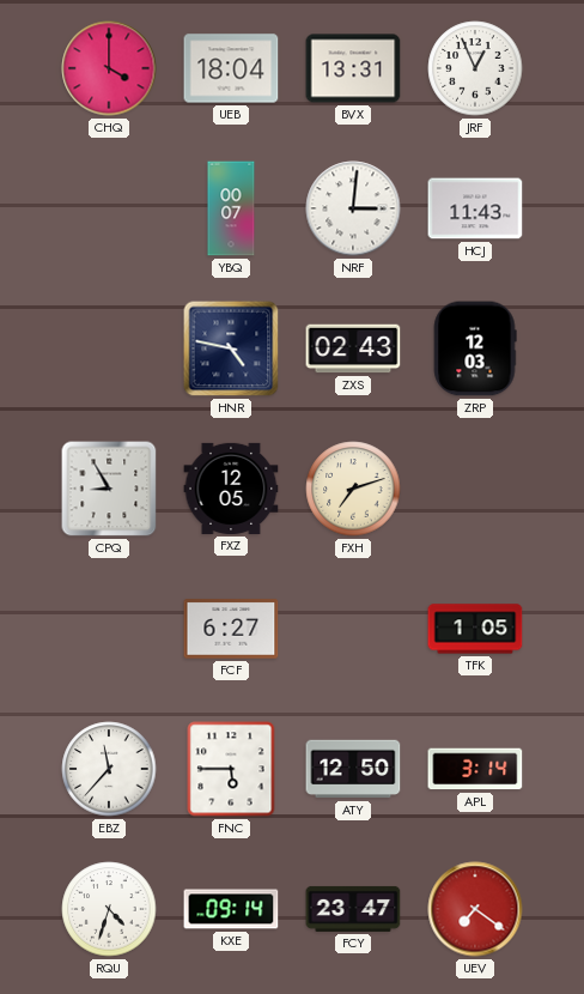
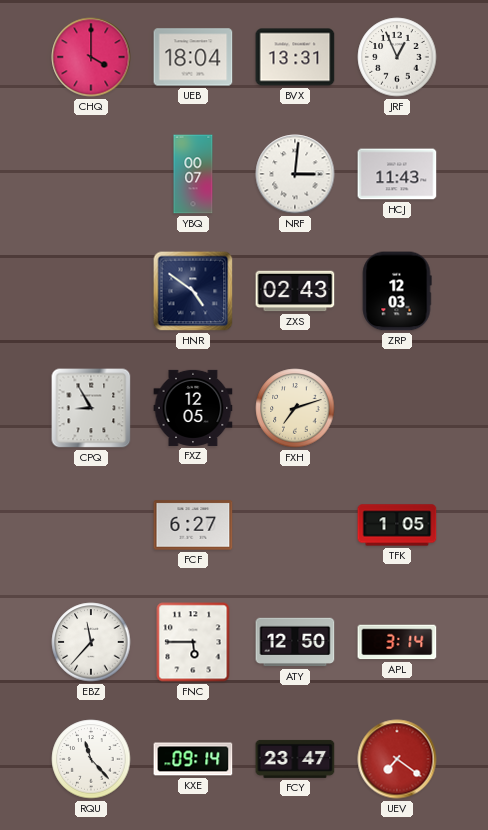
HNR: 4:47 -> 4:51
RQU: 4:33 -> 11:23
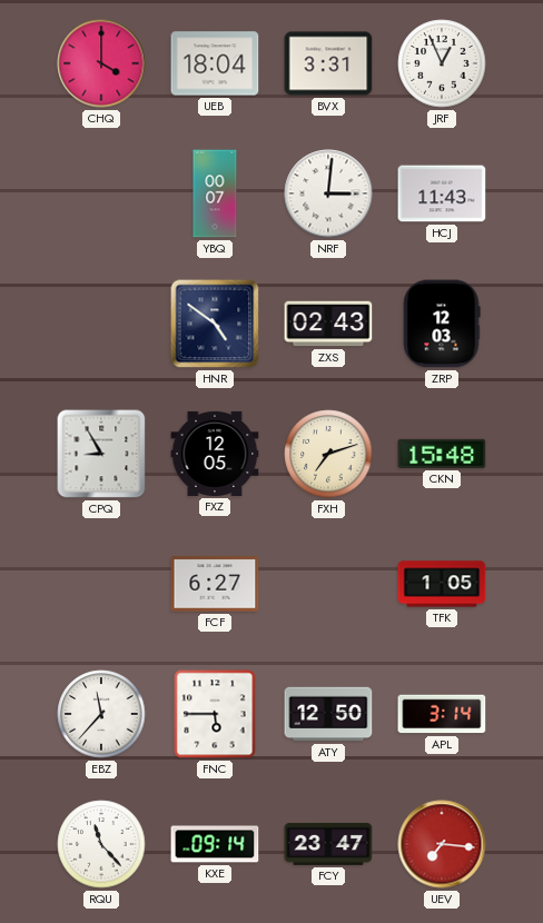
BVX: 13:31 -> 3:31
CKN: none -> 15:48
UEV: 7:21 -> 7:16
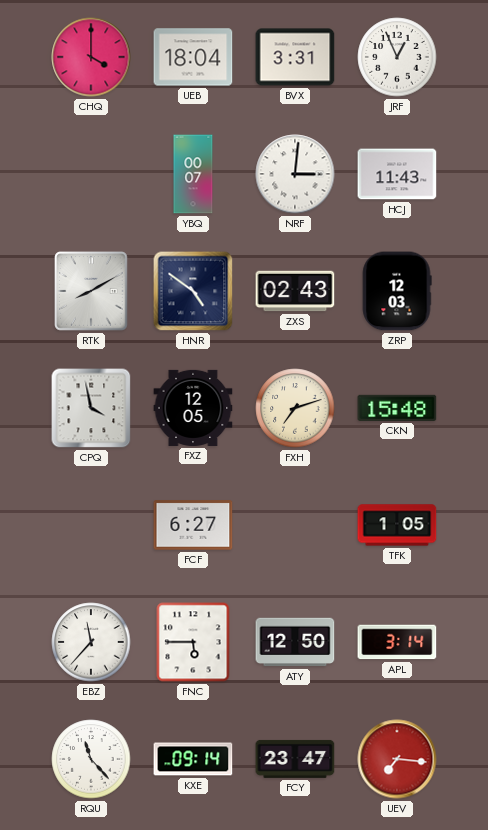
RTK: none -> 8:10
CPQ: 8:55 -> 3:58
